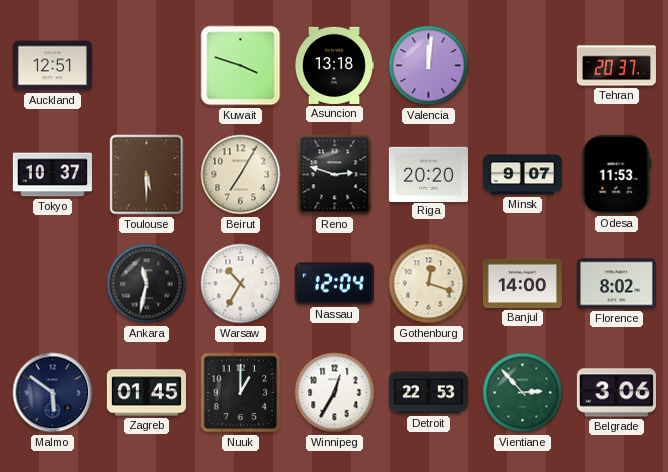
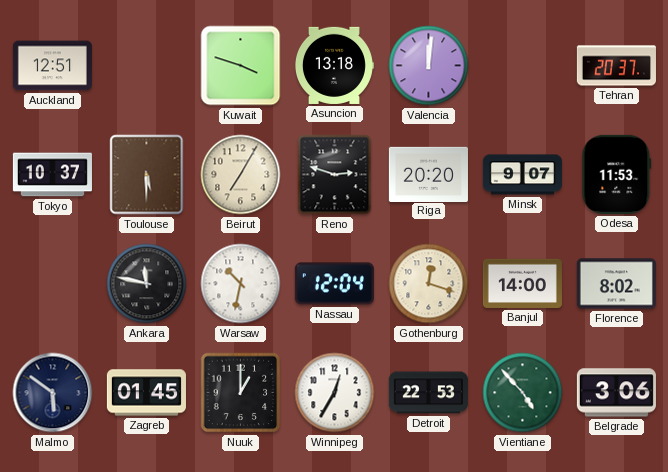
Ankara: 11:32 -> 11:47
Warsaw: 10:35 -> 10:32
Vientiane: 2:53 -> 4:53
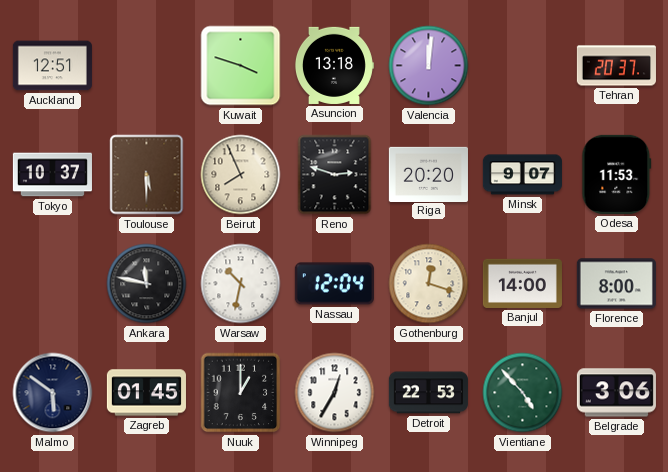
Beirut: 7:05 -> 7:56
Florence: 8:02 -> 8:00
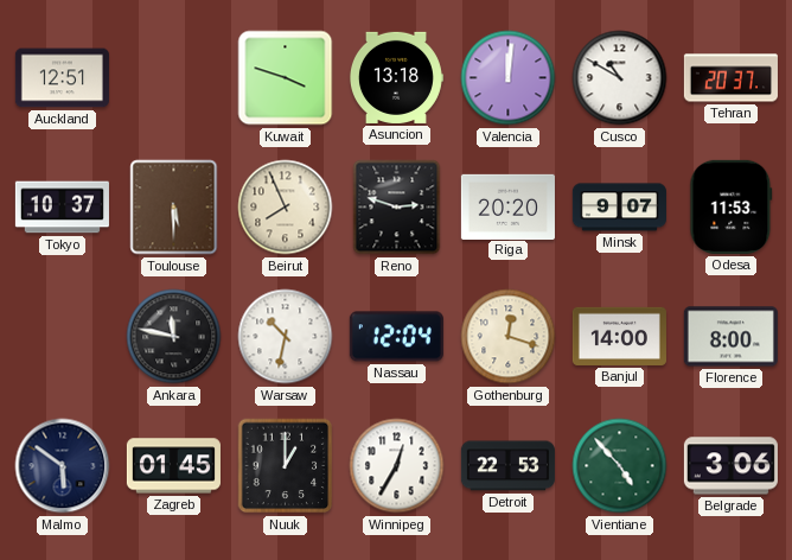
Cusco: none -> 10:50
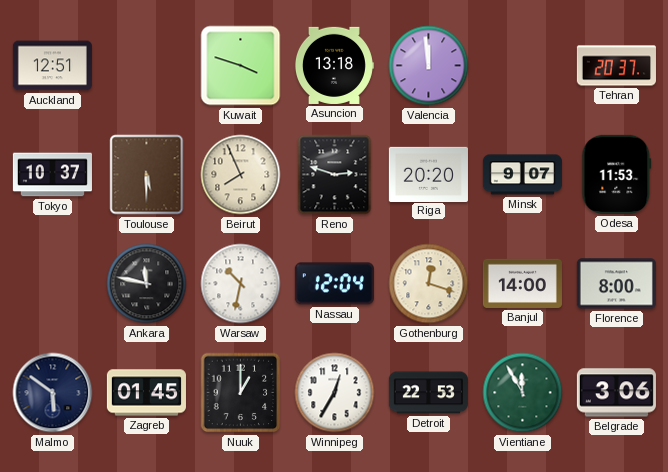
Valencia: 12:01 -> 11:59
Cusco: 10:50 -> none
Vientiane: 4:53 -> 11:55
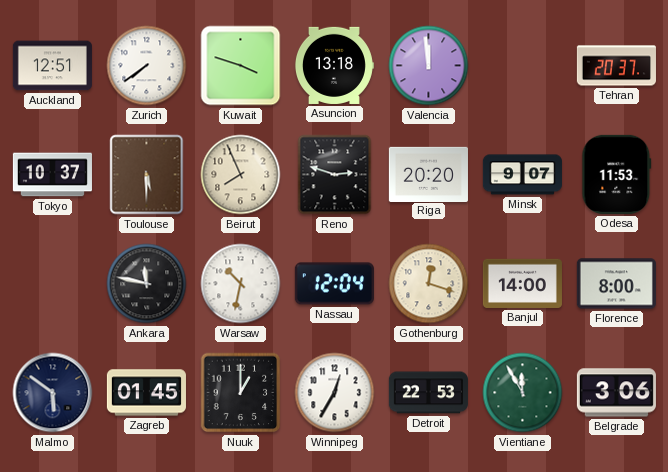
Zurich: none -> 7:39
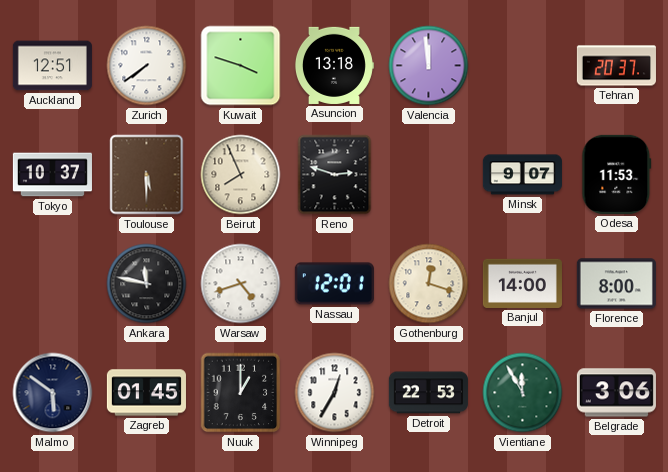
Riga: 20:20 -> none
Warsaw: 10:32 -> 4:42
Nassau: 12:04 -> 12:01
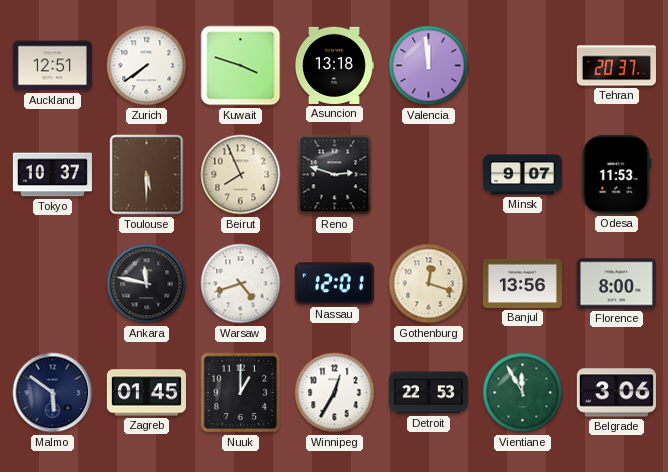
Banjul: 14:00 -> 13:56
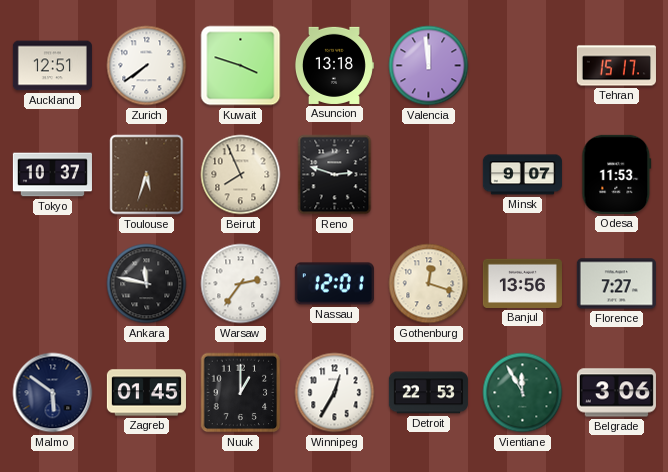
Tehran: 20:37 -> 15:17
Toulouse: 5:30 -> 5:33
Warsaw: 4:42 -> 2:36
Florence: 8:00 -> 7:27
